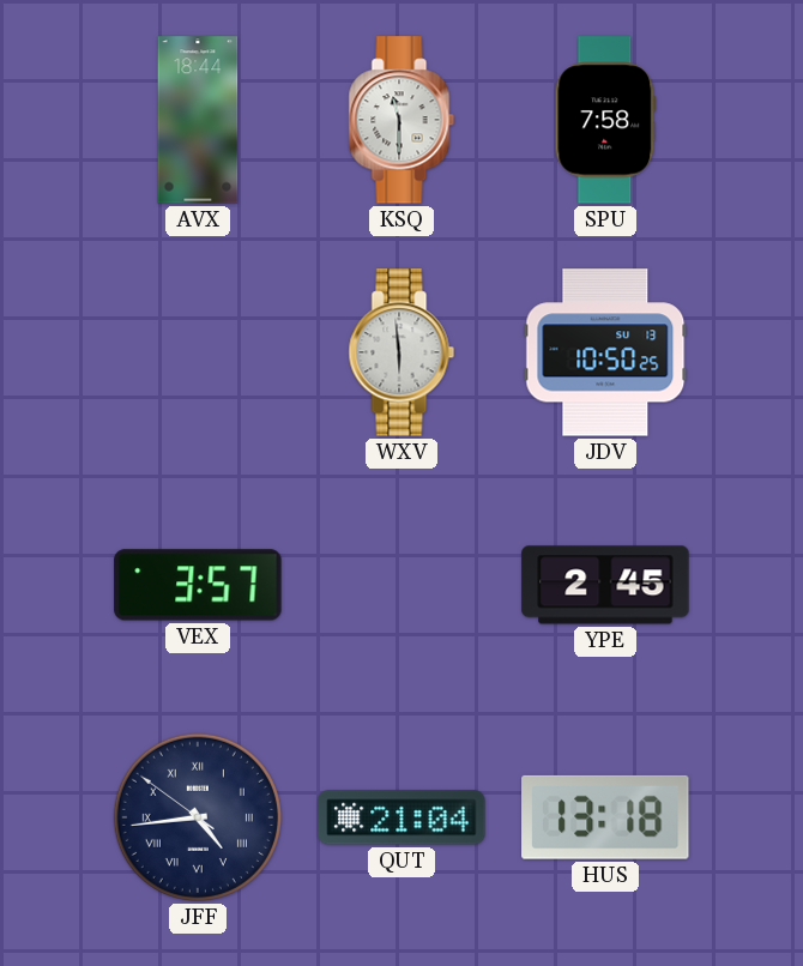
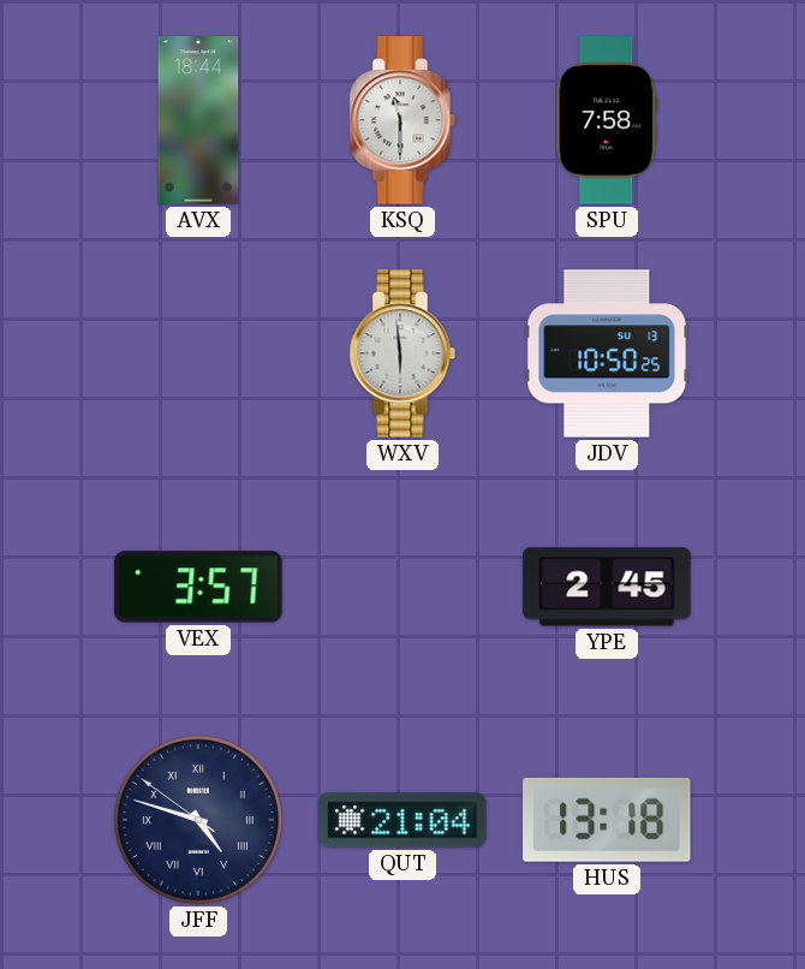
JFF: 4:43 -> 4:47
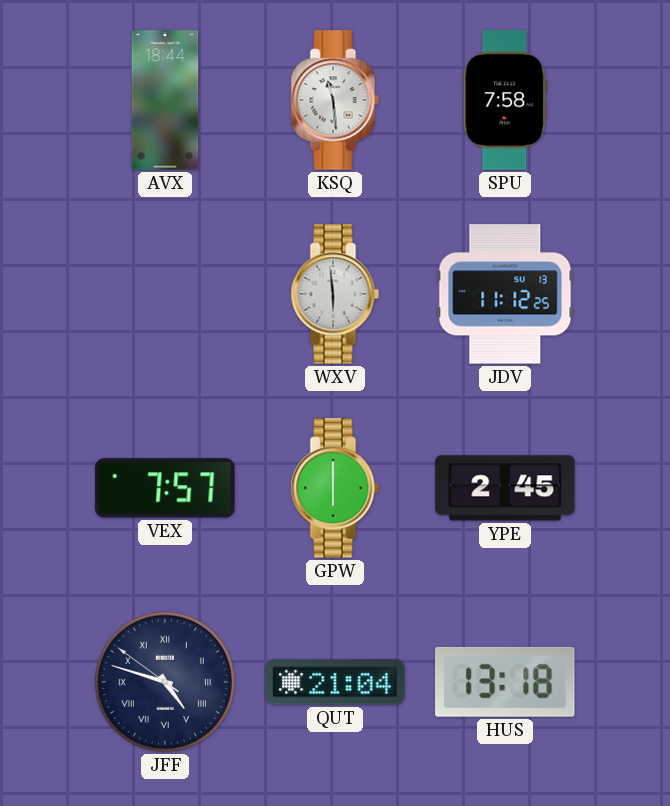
KSQ: 11:30 -> 11:29
JDV: 10:50 -> 11:12
VEX: 3:57 -> 7:57
GPW: none -> 6:00
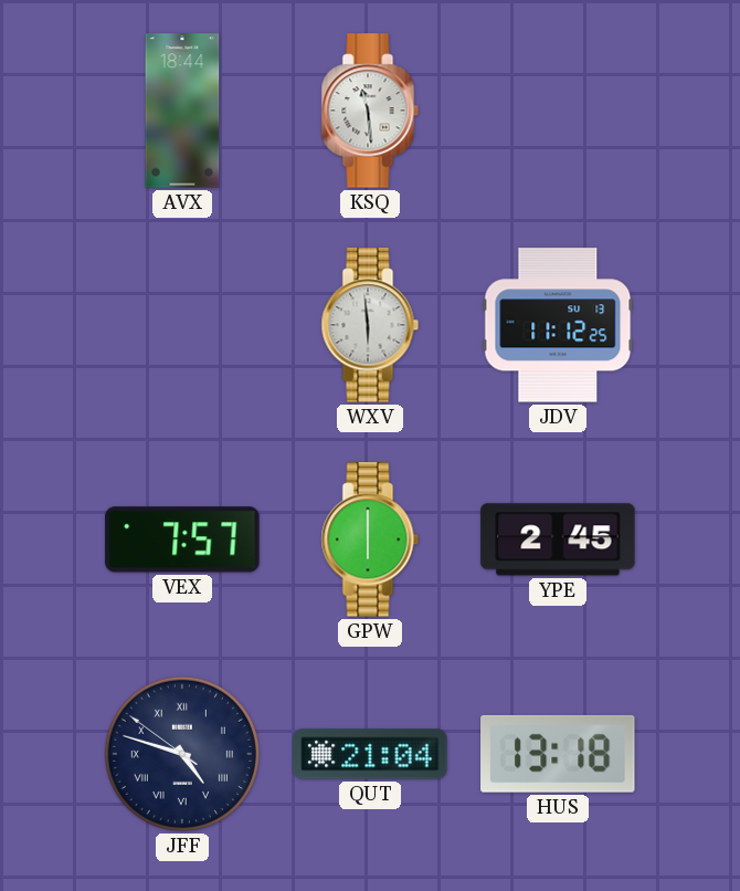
SPU: 7:58 -> none
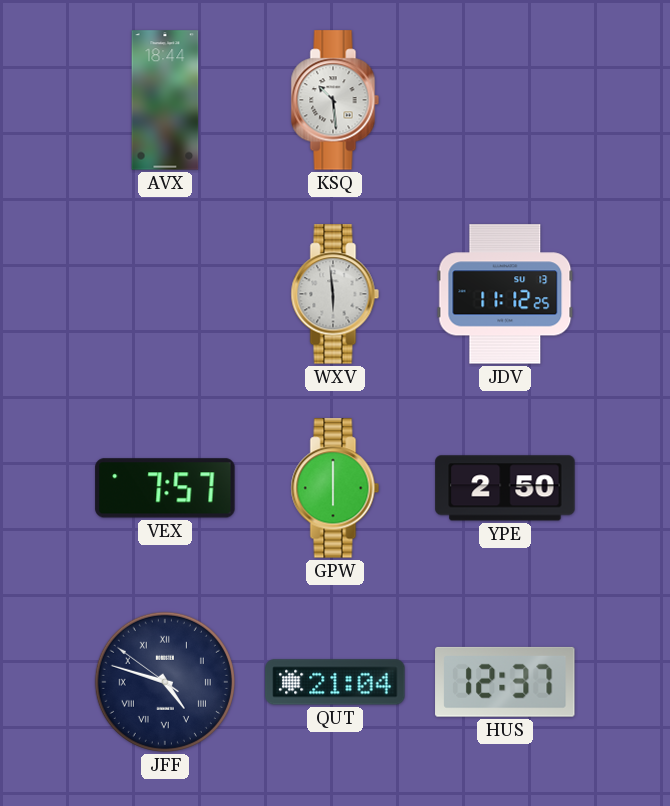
KSQ: 11:29 -> 10:29
YPE: 2:45 -> 2:50
HUS: 13:18 -> 12:37
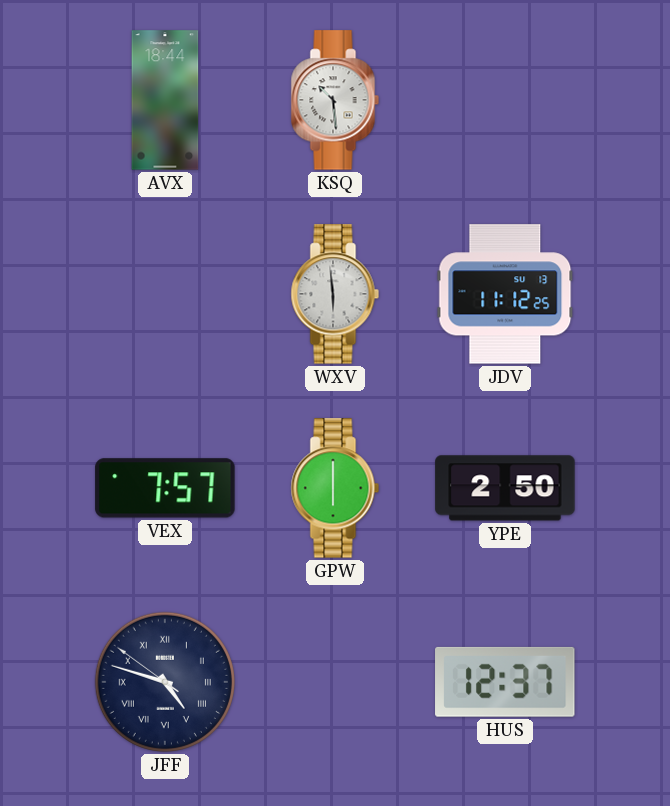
QUT: 21:04 -> none
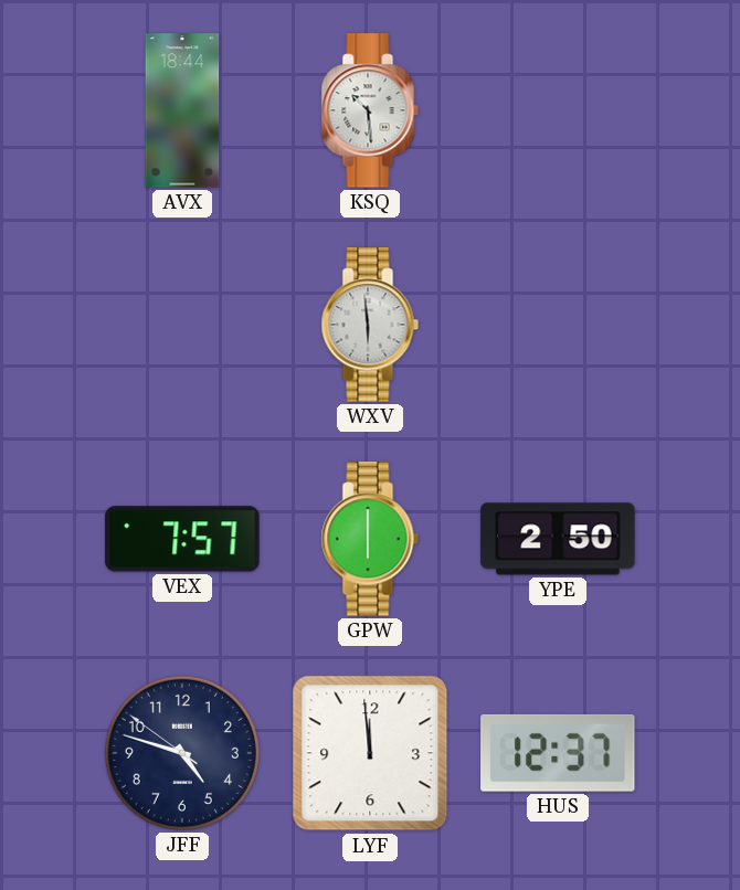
JDV: 11:12 -> none
JFF numerals: Roman -> Arabic
LYF: none -> 11:59
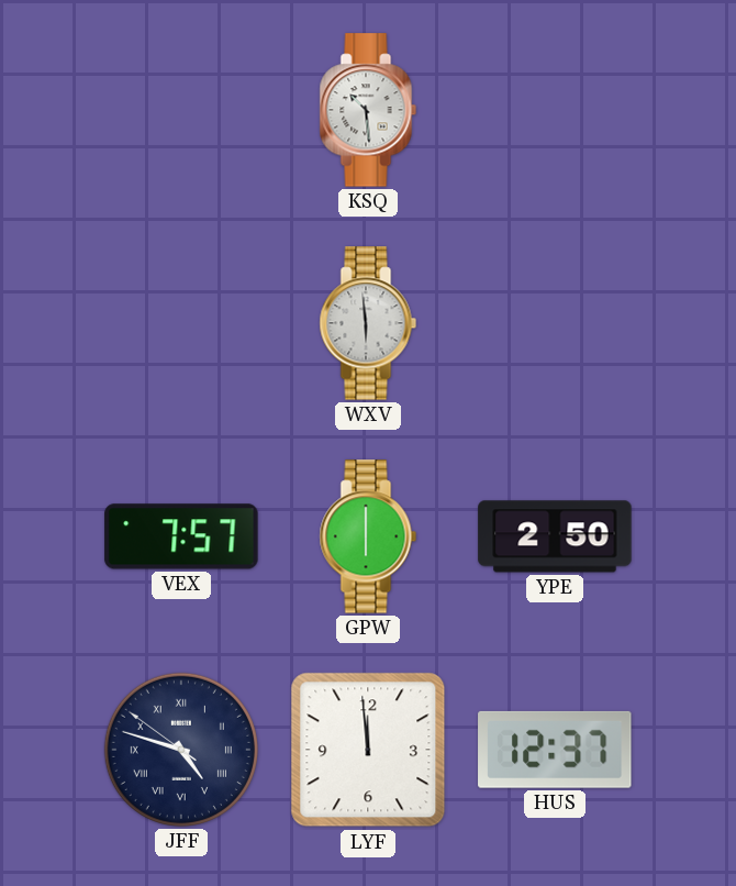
AVX: 18:44 -> none
JFF numerals: Arabic -> Roman
